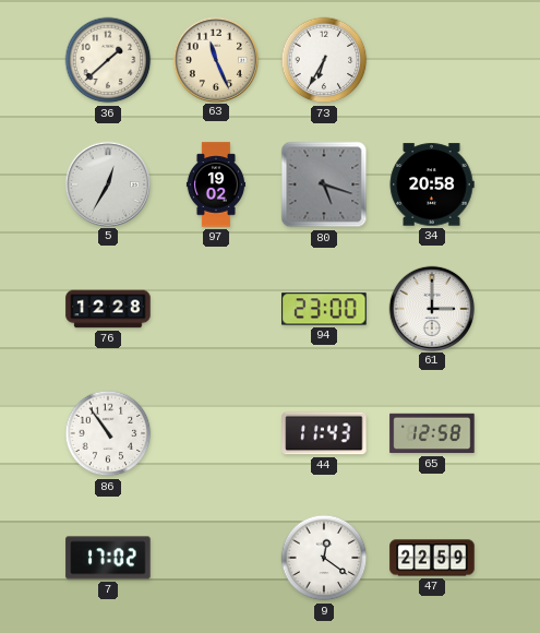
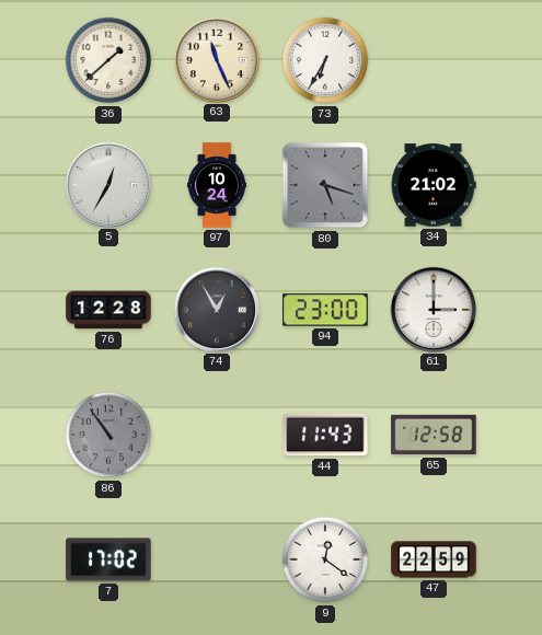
97: 19:02 -> 10:24
34: 20:58 -> 21:02
74: none -> 12:55
86 dial: white -> grey
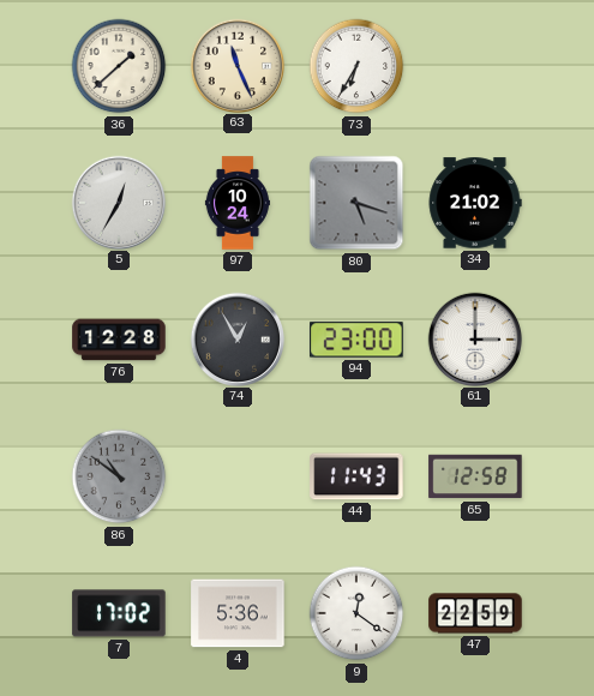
86: 10:54 -> 10:51
4: none -> 5:36
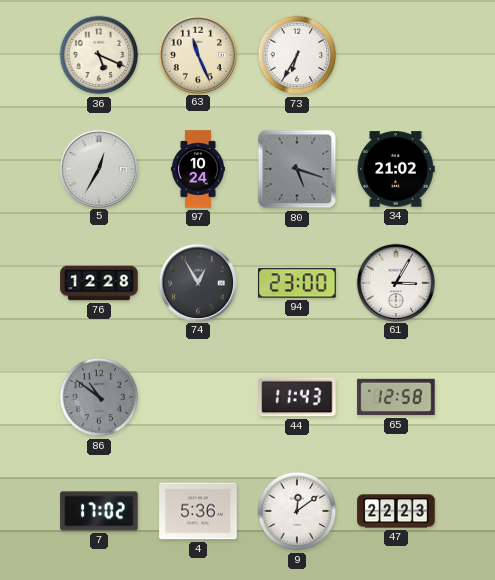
36: 1:38 -> 5:19
61: 3:00 -> 3:05
9: 12:21 -> 12:09
47: 22:59 -> 22:23
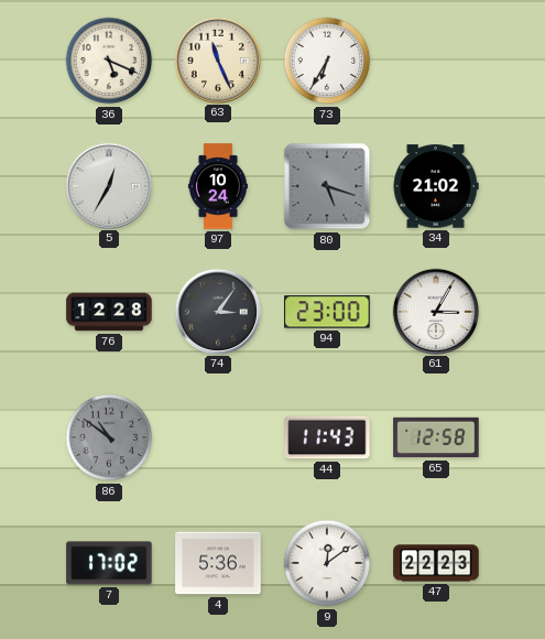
74: 12:55 -> 3:06
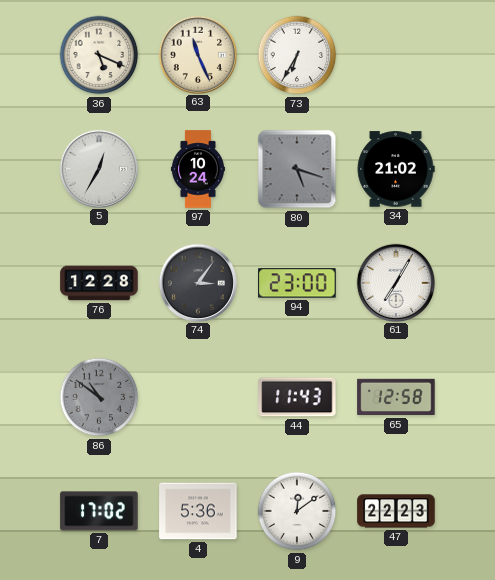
61: 3:05 -> 7:05
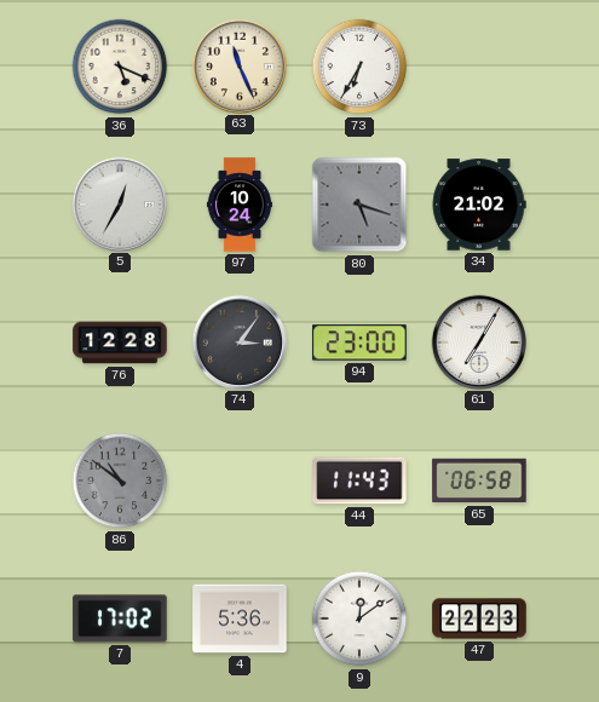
65: 12:58 -> 06:58
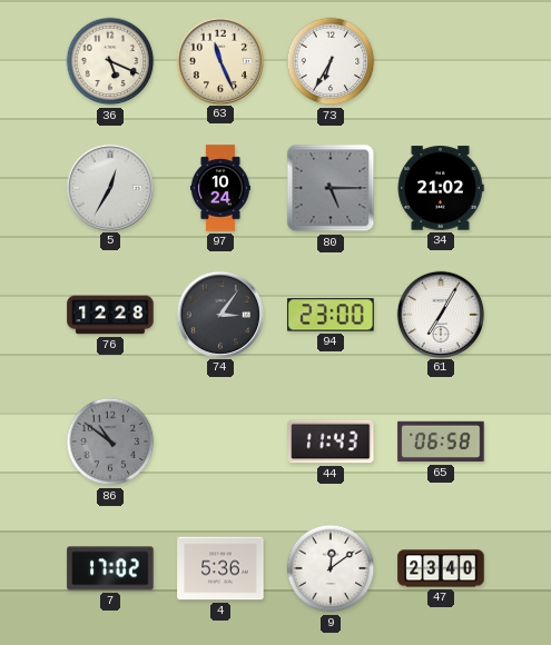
80: 5:18 -> 5:15
47: 22:23 -> 23:40
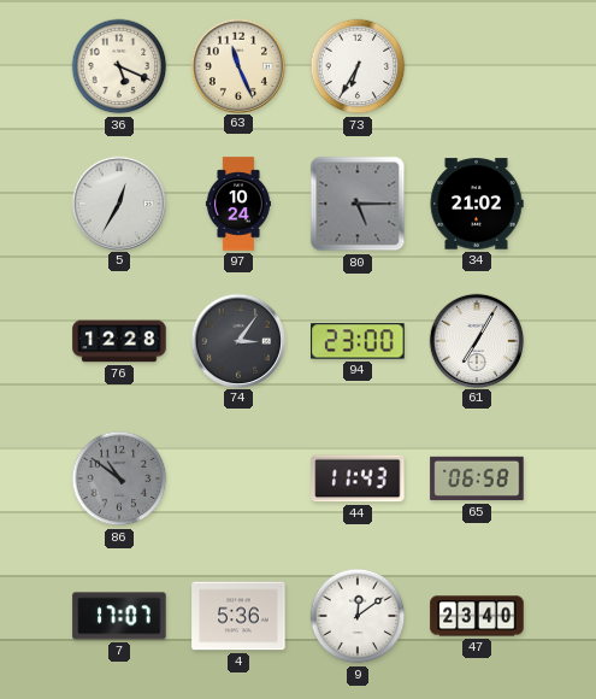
7: 17:02 -> 17:07
